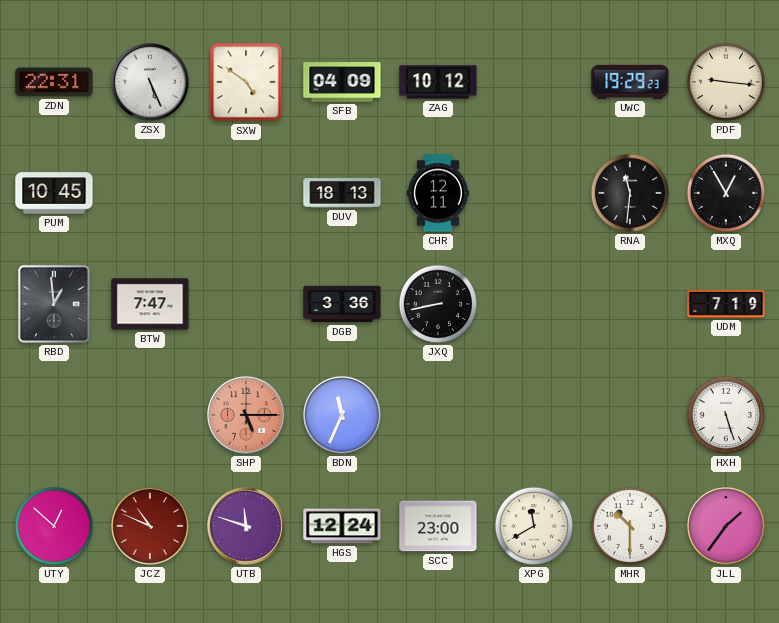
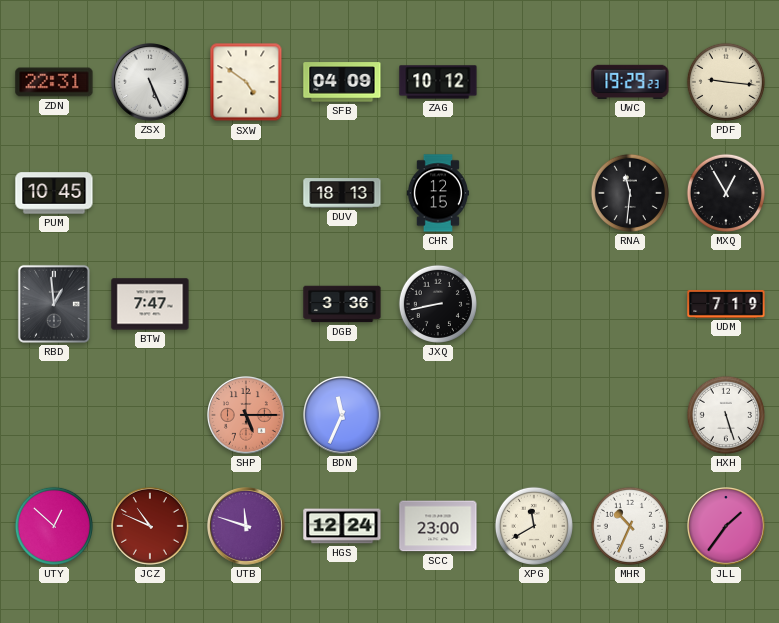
CHR: 12:11 -> 12:15
MHR: 10:30 -> 10:34
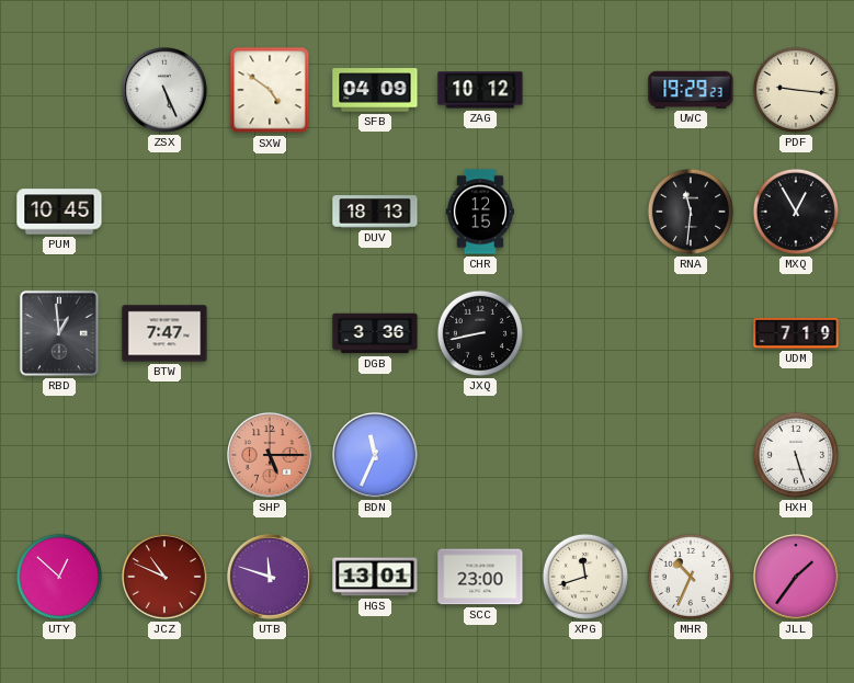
ZDN: 22:31 -> none
HGS: 12:24 -> 13:01
XPG: 11:40 -> 11:42
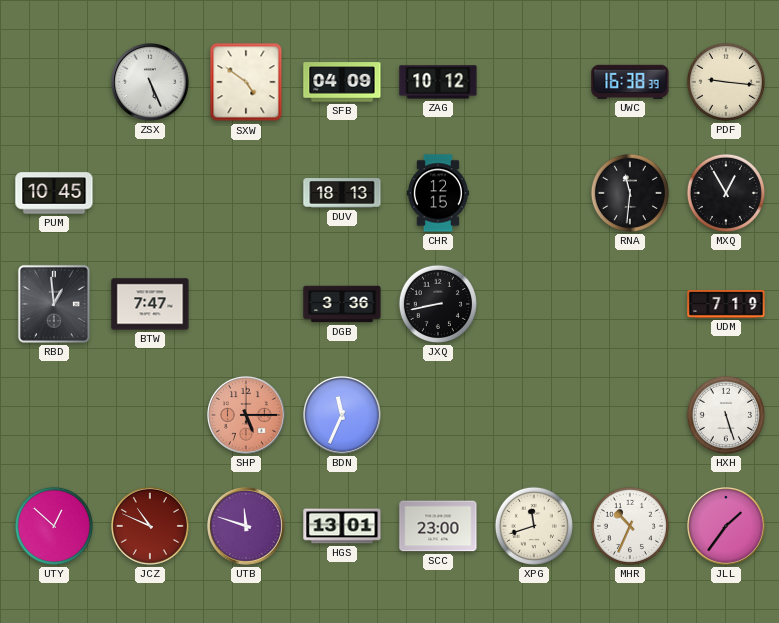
UWC: 19:29 -> 16:38
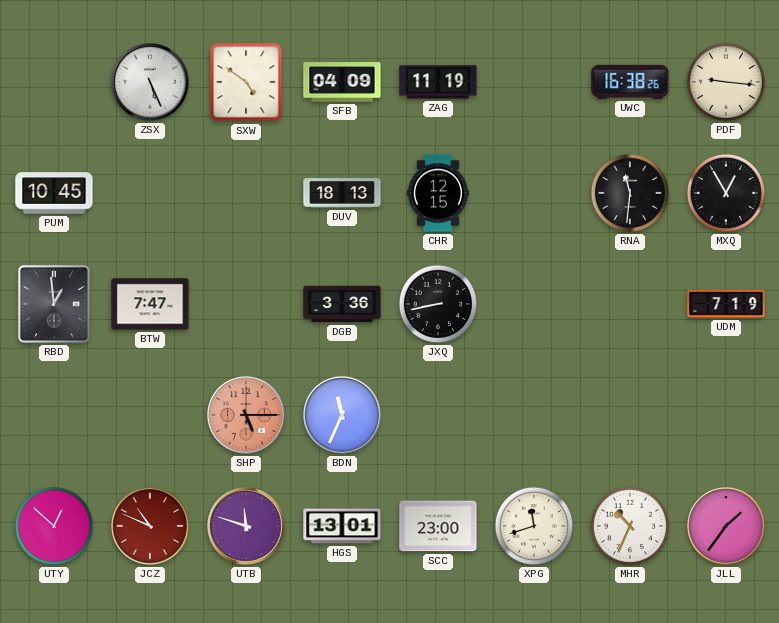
ZAG: 10:12 -> 11:19
UWC: 16:38:39 -> 16:38:26
HXH: 5:27 -> none
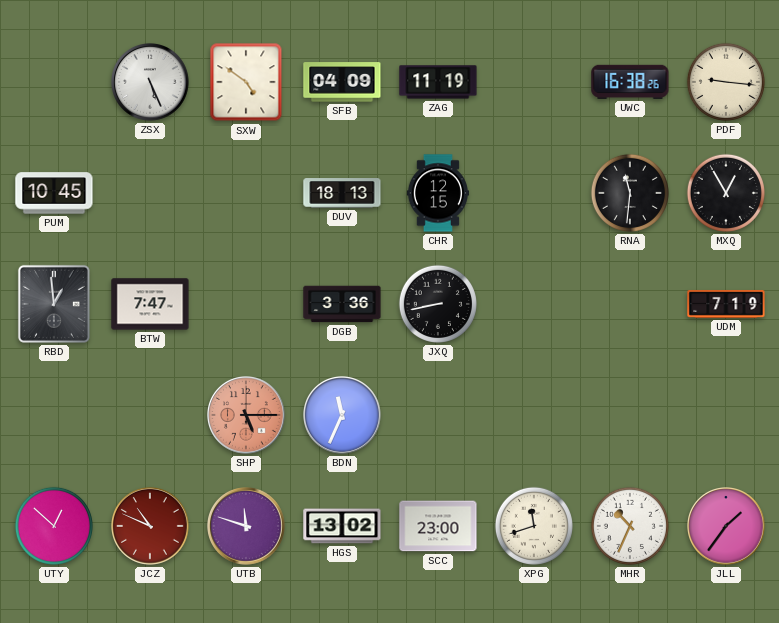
HGS: 13:01 -> 13:02
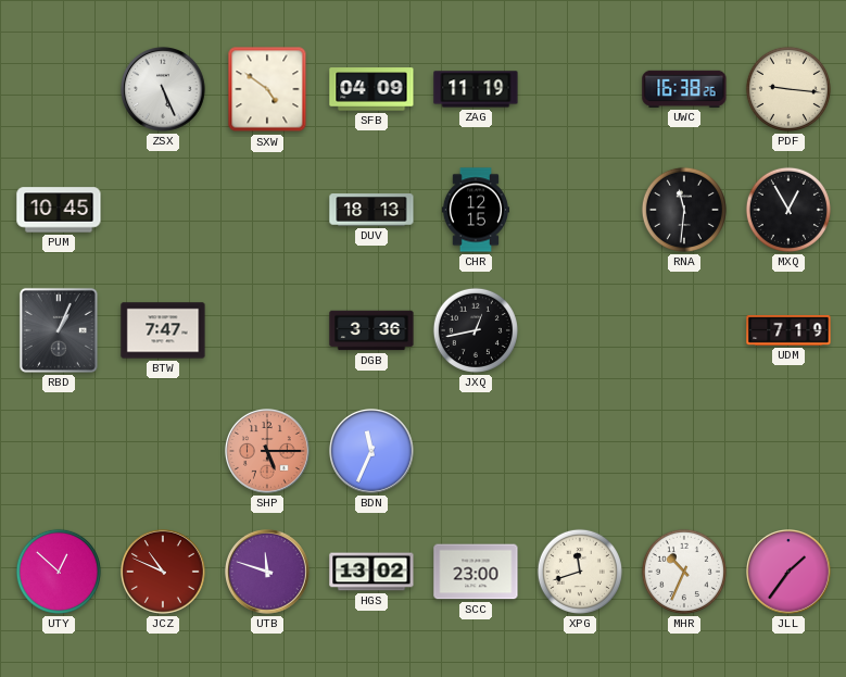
RBD: 12:59 -> 1:04
JXQ: 8:43 -> 12:43
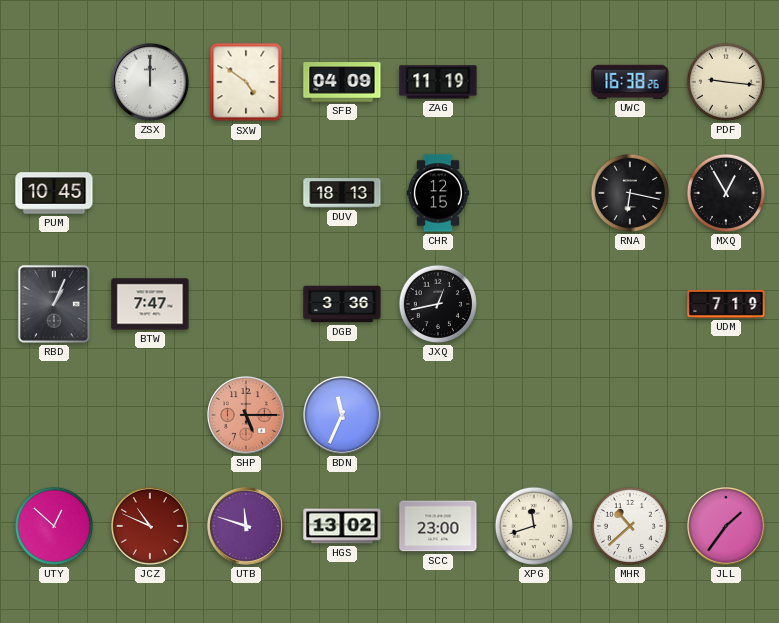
ZSX: 5:26 -> 12:00
RNA: 11:31 -> 6:17
MHR: 10:34 -> 10:38
